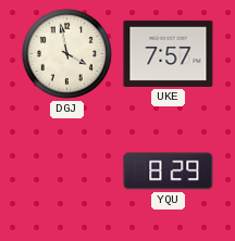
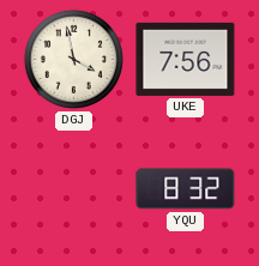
UKE: 7:57 -> 7:56
YQU: 8:29 -> 8:32
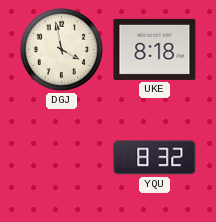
UKE: 7:56 -> 8:18
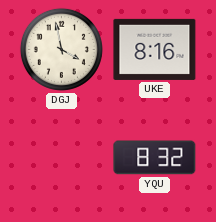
UKE: 8:18 -> 8:16
